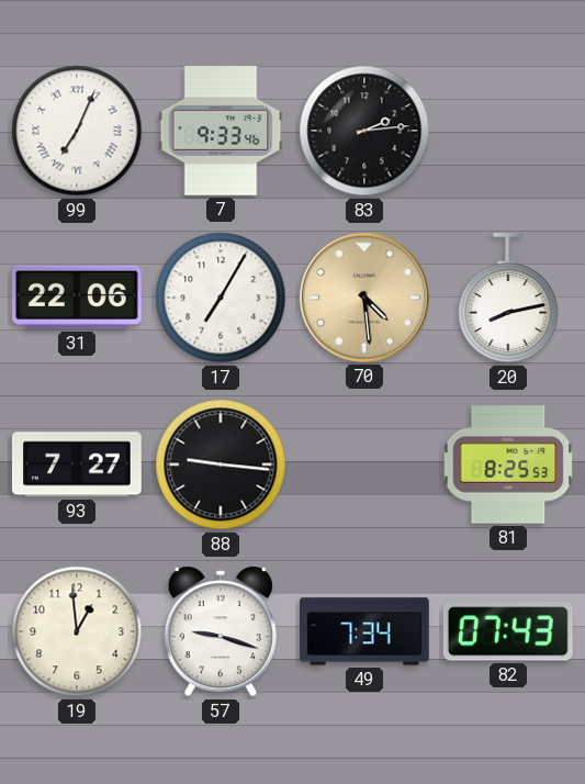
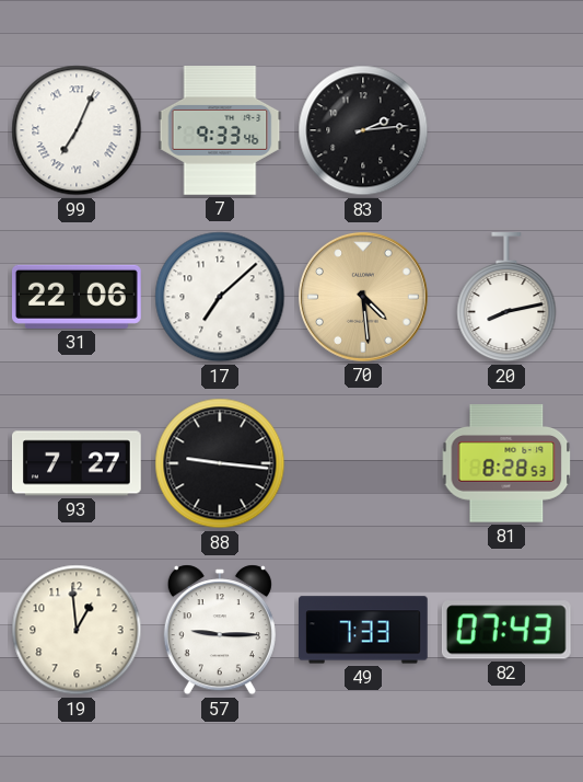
17: 7:05 -> 7:08
81: 8:25 -> 8:28
57: 9:18 -> 9:15
49: 7:34 -> 7:33
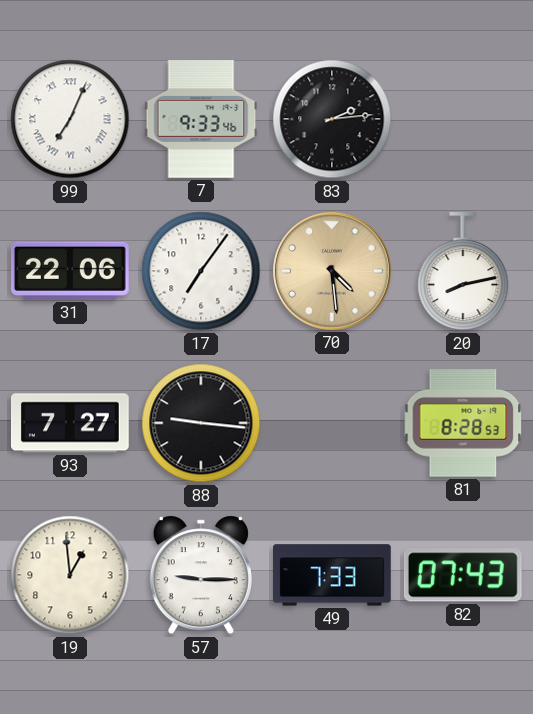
17: 7:08 -> 7:06
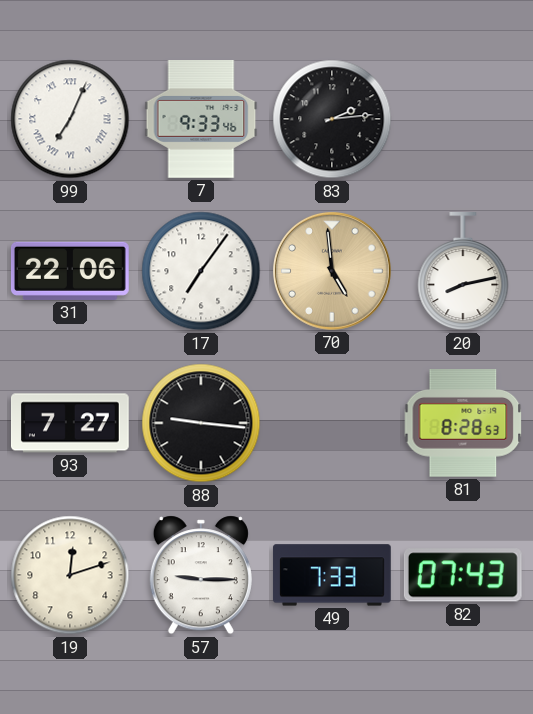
70: 4:29 -> 4:59
19: 12:59 -> 12:12
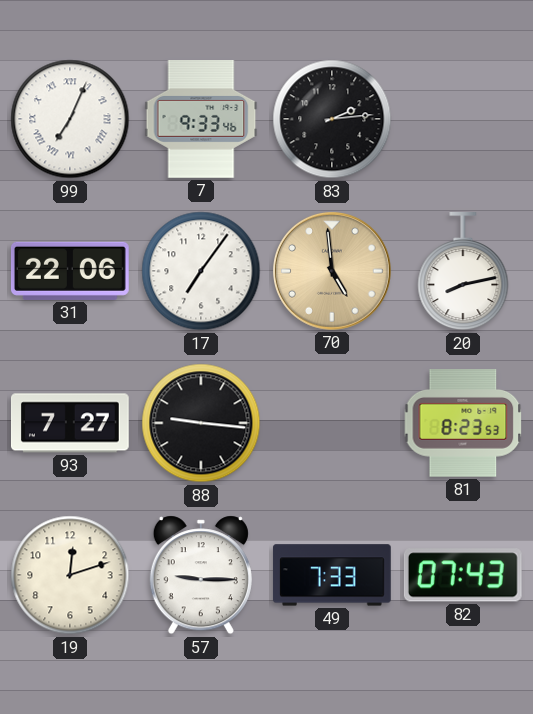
81: 8:28 -> 8:23
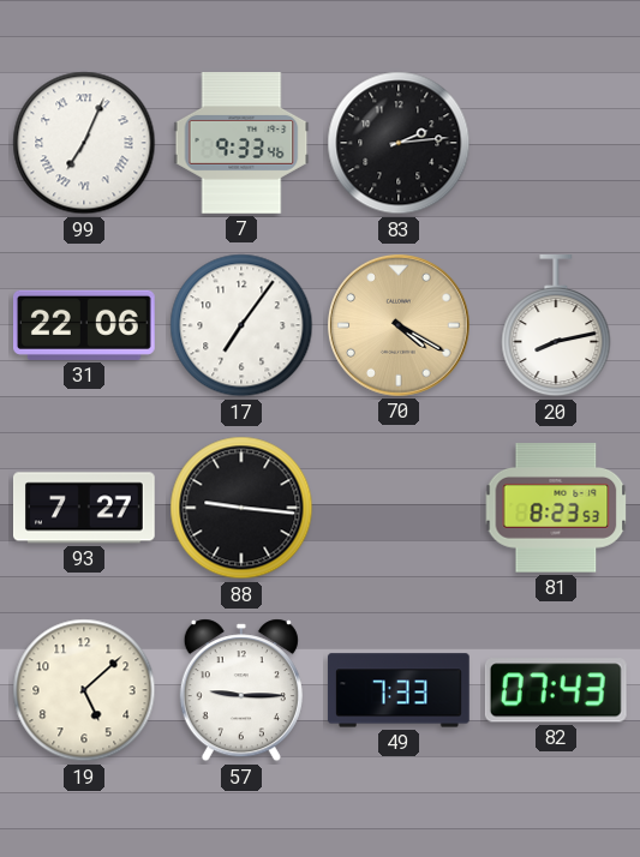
70: 4:59 -> 4:20
19: 12:12 -> 5:08
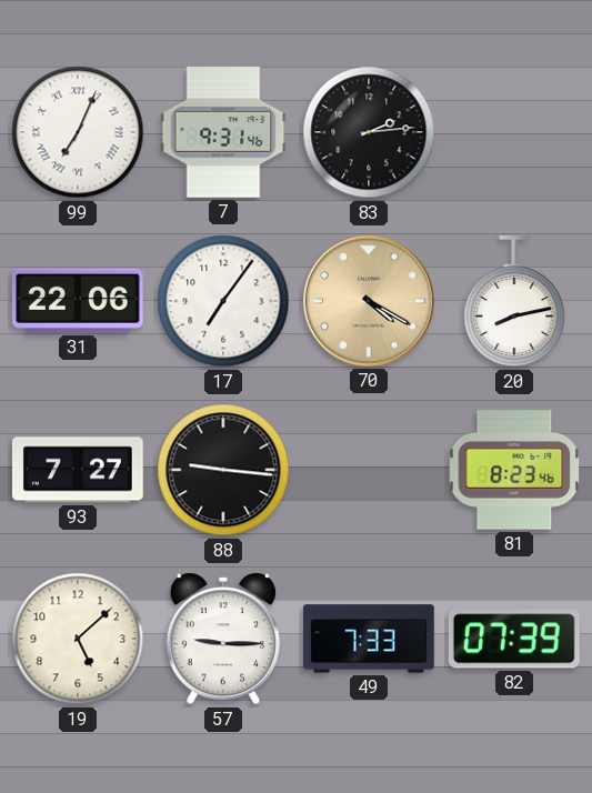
7: 9:33 -> 9:31
81: 8:23:53 -> 8:23:46
82: 07:43 -> 07:39
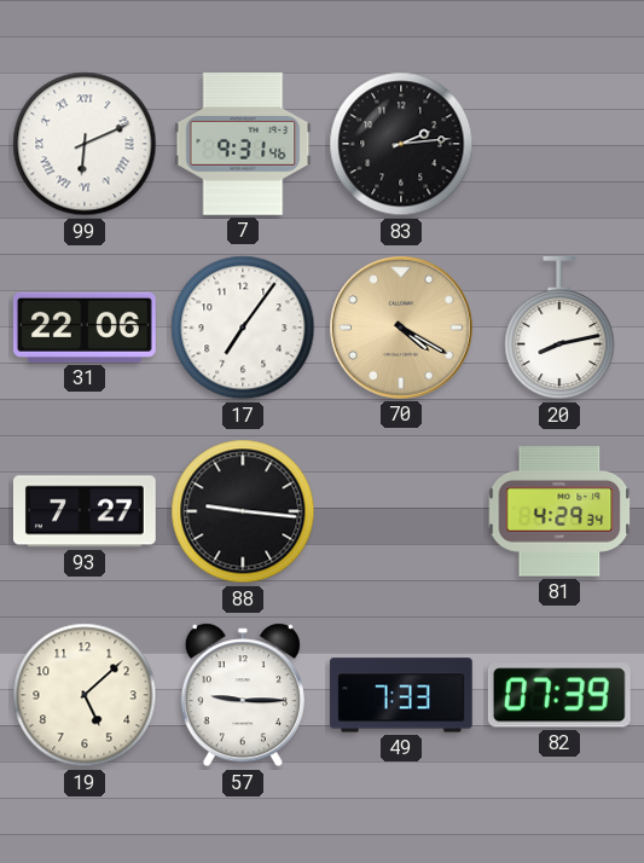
99: 7:04 -> 6:11
81: 8:23 -> 4:29
